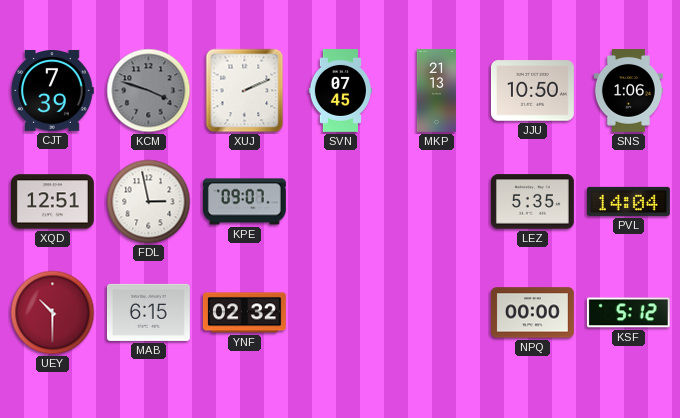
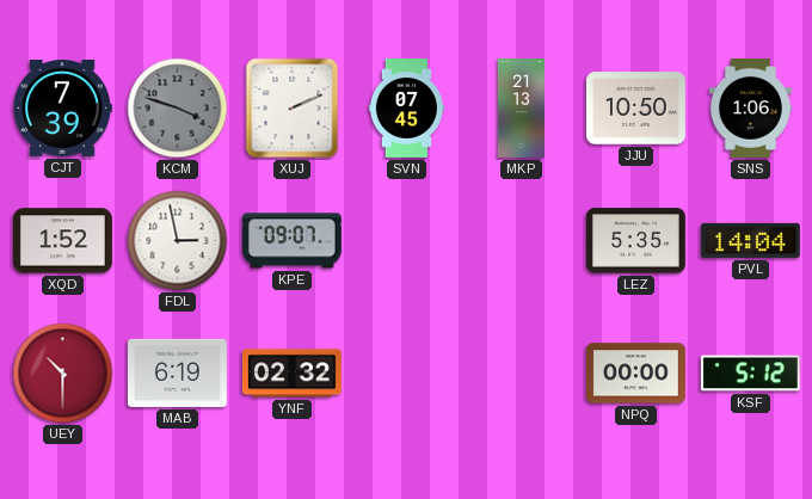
XQD: 12:51 -> 1:52
MAB: 6:15 -> 6:19
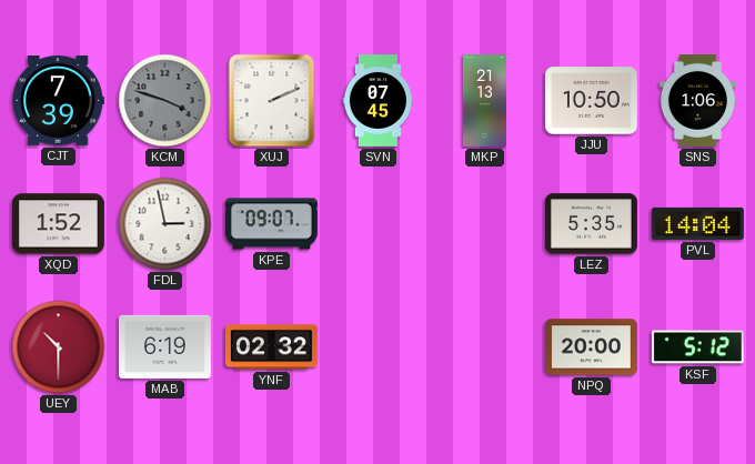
NPQ: 00:00 -> 20:00
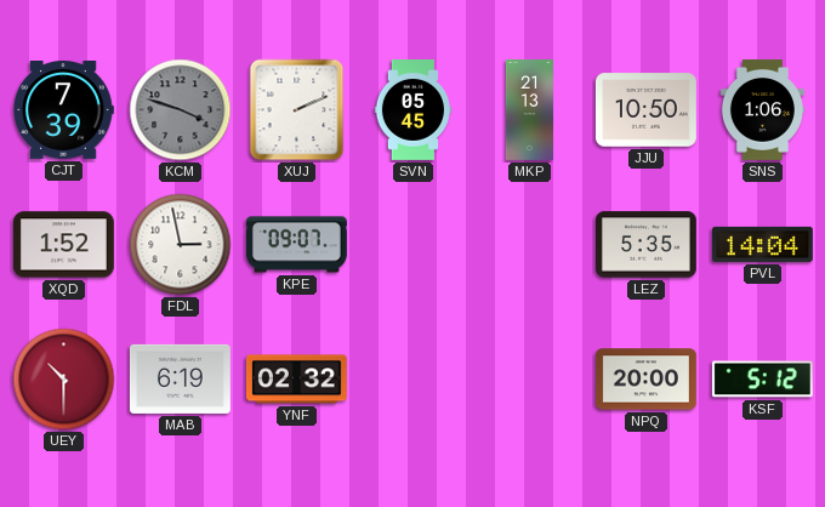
SVN: 07:45 -> 05:45
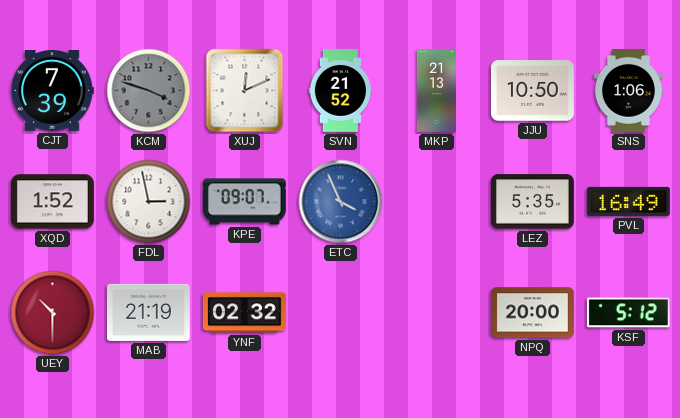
XUJ: 2:11 -> 12:11
SVN: 05:45 -> 21:52
ETC: none -> 3:56
PVL: 14:04 -> 16:49
MAB: 6:19 -> 21:19
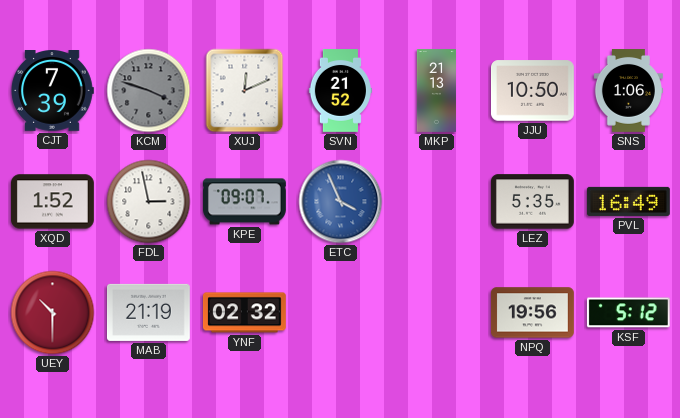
NPQ: 20:00 -> 19:56
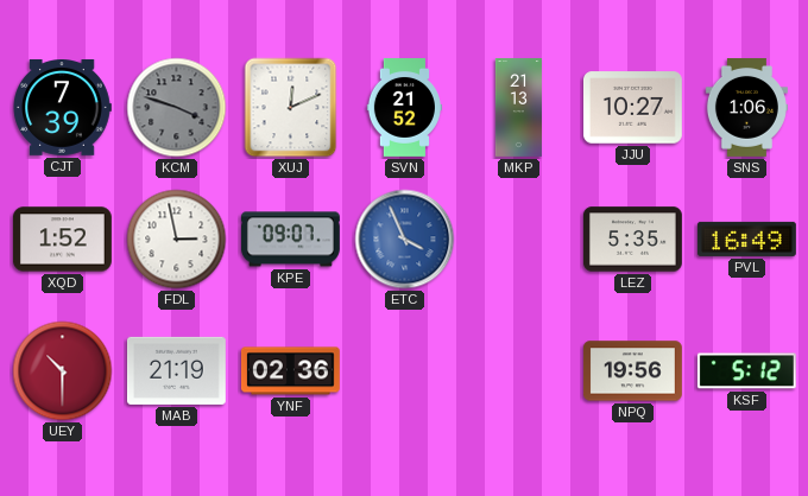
JJU: 10:50 -> 10:27
YNF: 02:32 -> 02:36
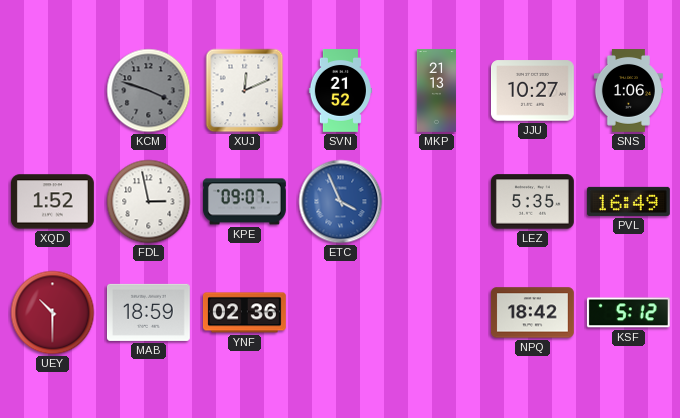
CJT: 7:39 -> none
MAB: 21:19 -> 18:59
NPQ: 19:56 -> 18:42
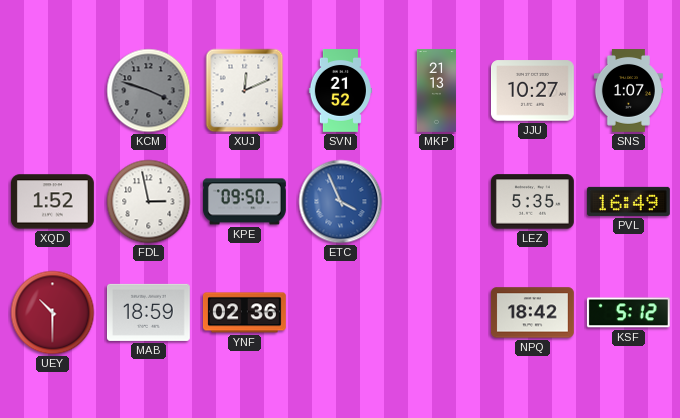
SNS: 1:06 -> 1:07
KPE: 09:07 -> 09:50
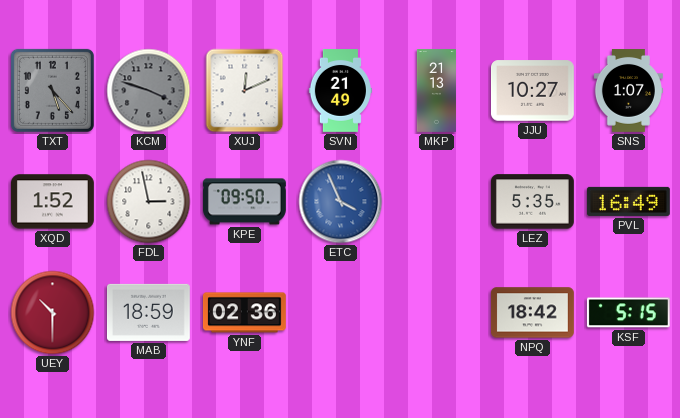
TXT: none -> 5:23
SVN: 21:52 -> 21:49
KSF: 5:12 -> 5:15
